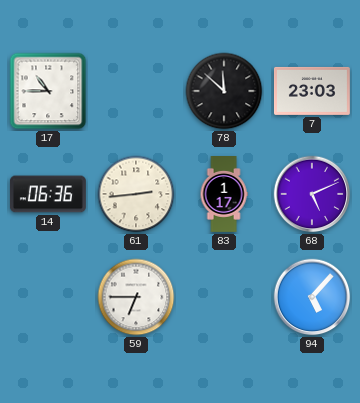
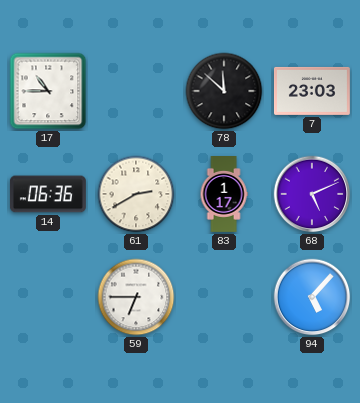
61: 2:44 -> 2:40
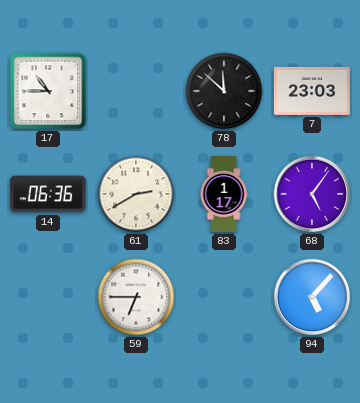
68: 5:11 -> 5:06
